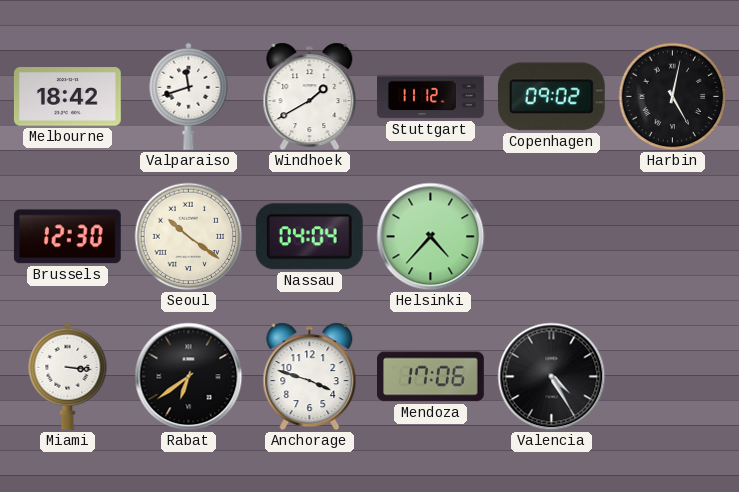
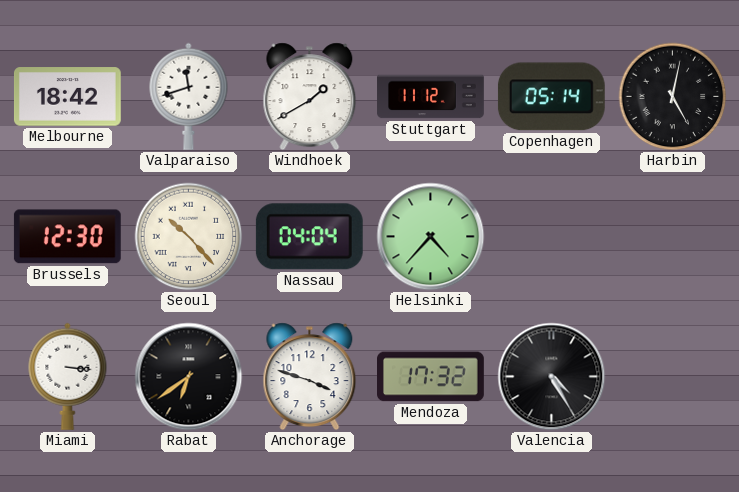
Copenhagen: 09:02 -> 05:14
Seoul: 10:21 -> 10:23
Mendoza: 17:06 -> 17:32
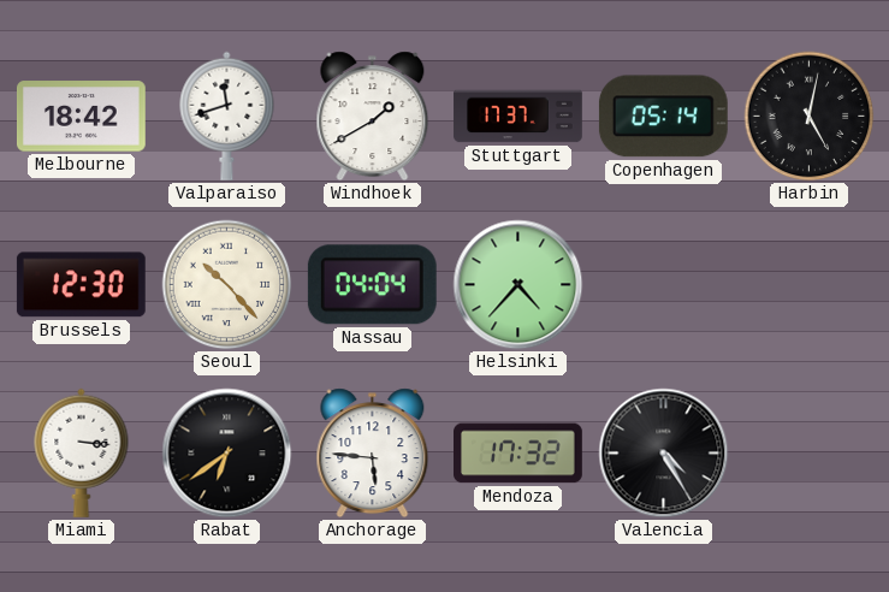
Stuttgart: 11:12 -> 17:37
Anchorage: 3:48 -> 5:46
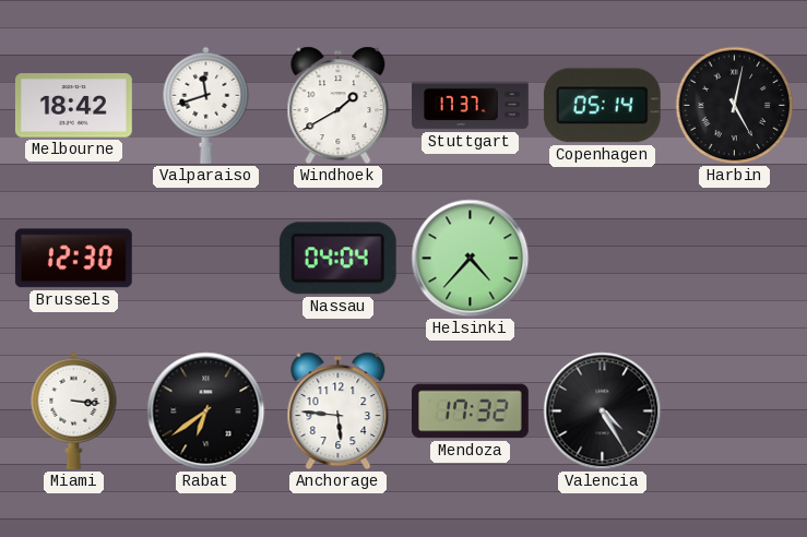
Seoul: 10:23 -> none
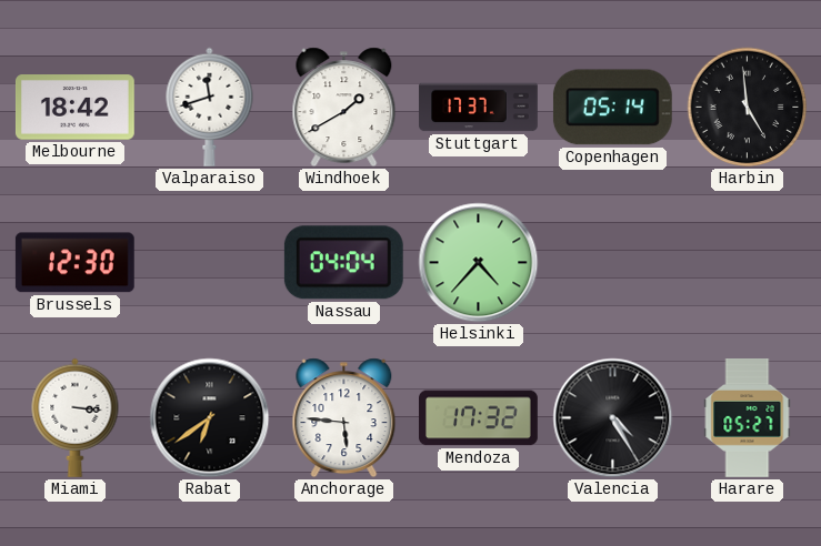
Harbin: 5:02 -> 4:59
Harare: none -> 05:27
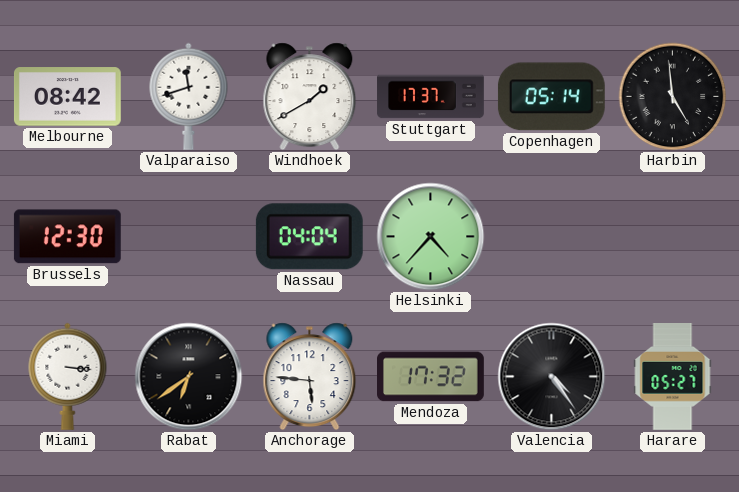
Melbourne: 18:42 -> 08:42
Valencia: 4:25 -> 4:24
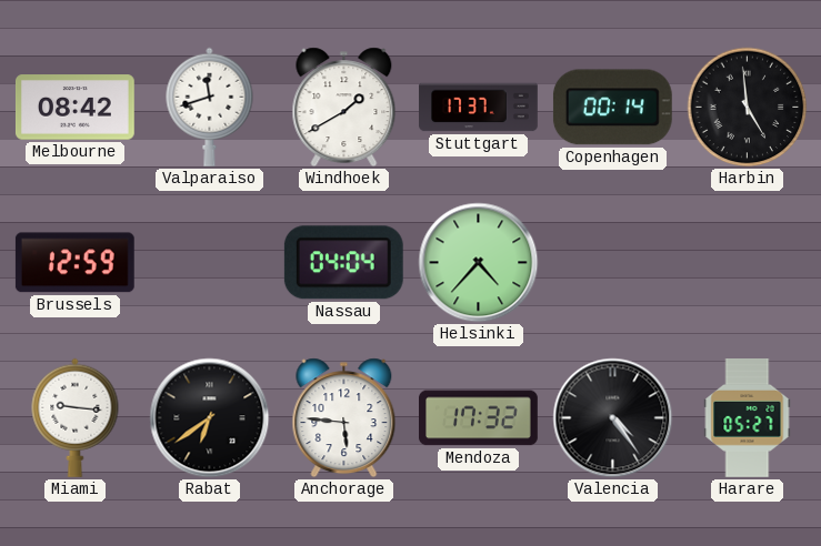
Copenhagen: 05:14 -> 00:14
Brussels: 12:30 -> 12:59
Miami: 3:16 -> 9:16
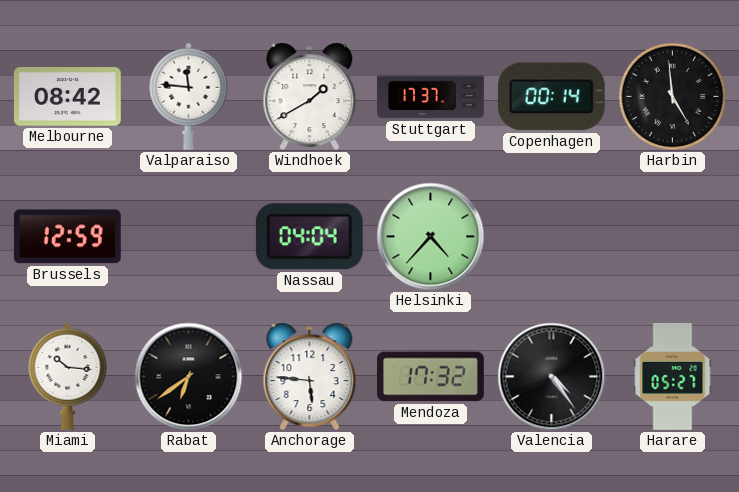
Valparaiso: 11:42 -> 11:46
Miami: 9:16 -> 10:16
